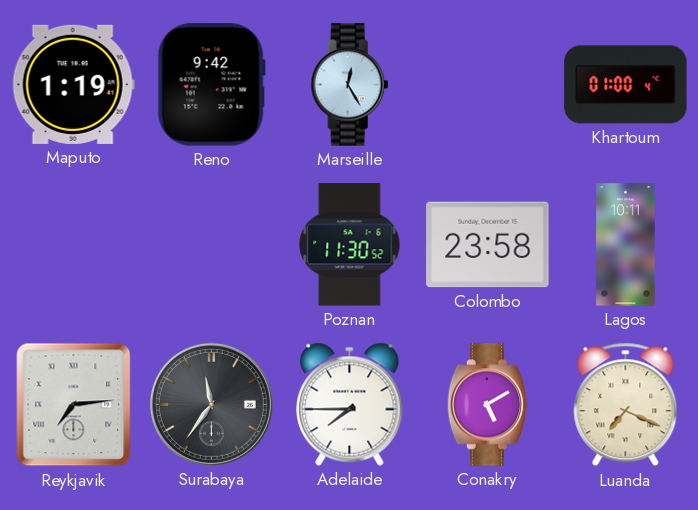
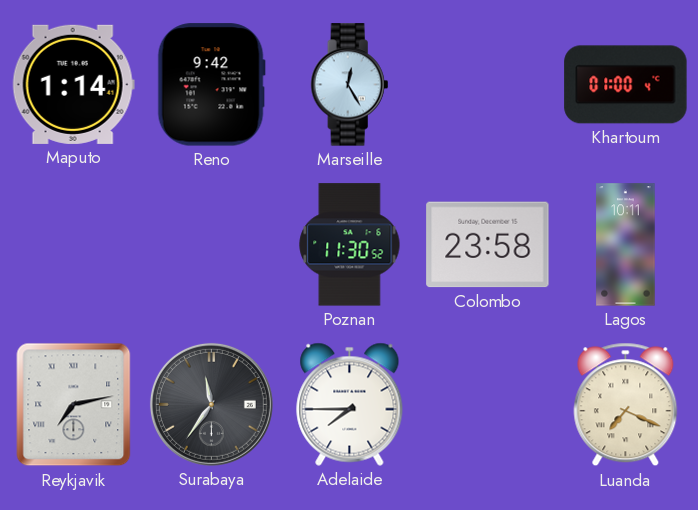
Maputo: 1:19 -> 1:14
Reykjavik: 7:14 -> 7:13
Conakry: 5:10 -> none
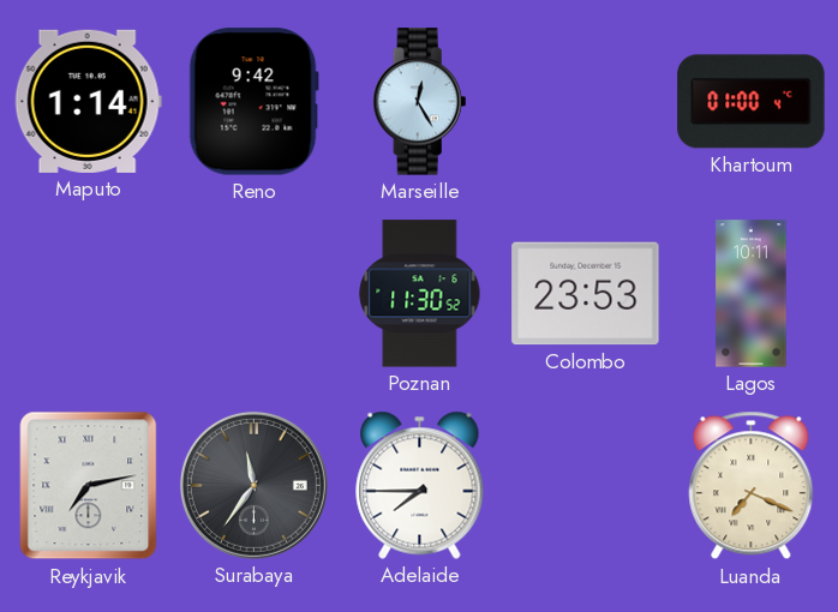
Colombo: 23:58 -> 23:53
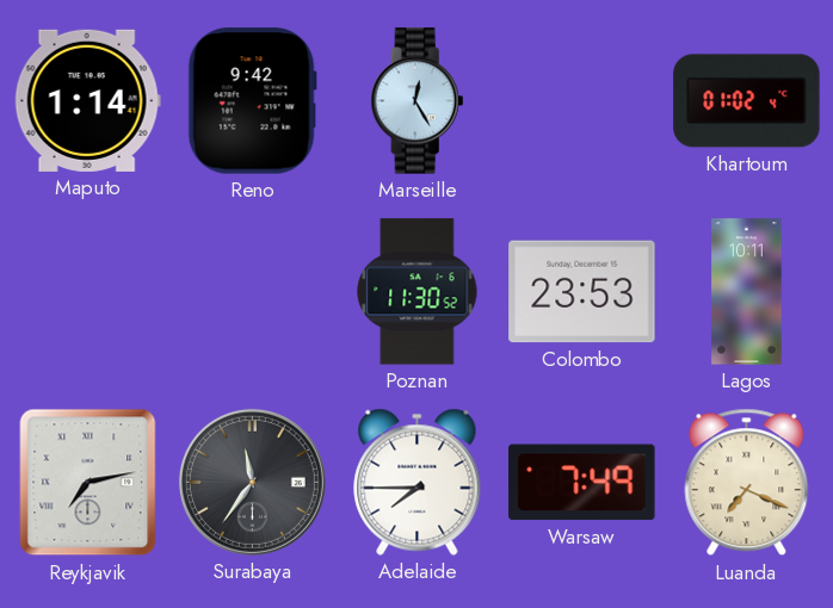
Khartoum: 01:00 -> 01:02
Warsaw: none -> 7:49
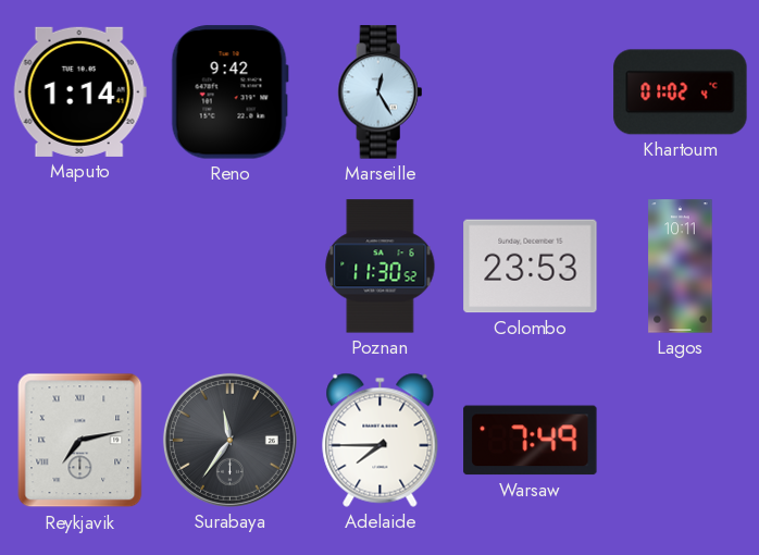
Luanda: 7:19 -> none
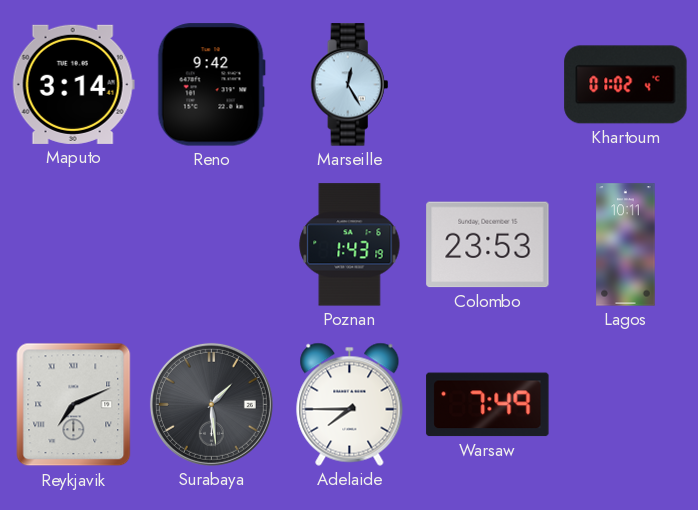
Maputo: 1:14 -> 3:14
Poznan: 11:30 -> 1:43
Reykjavik: 7:13 -> 7:11
Surabaya: 11:36 -> 1:29
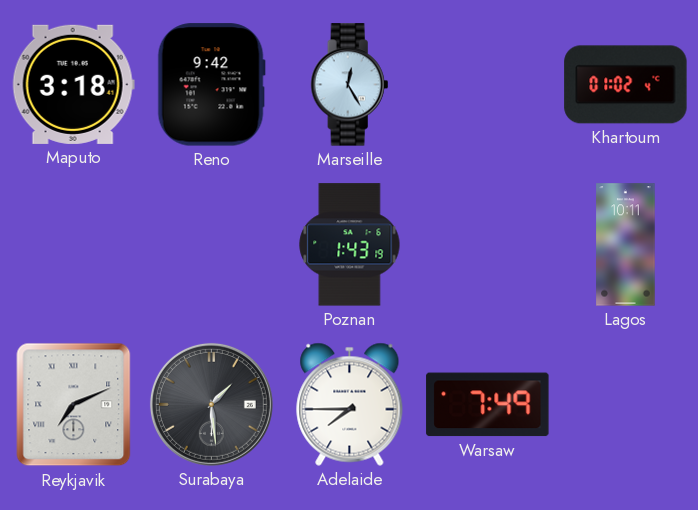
Maputo: 3:14 -> 3:18
Colombo: 23:53 -> none
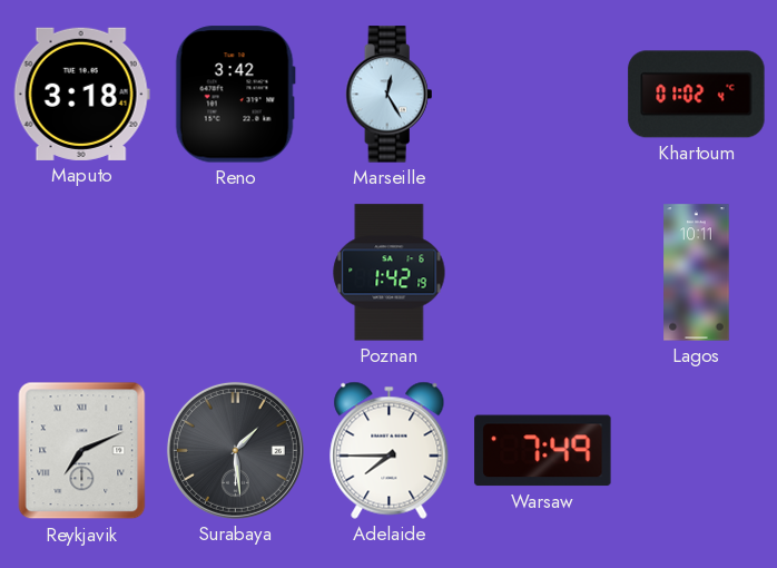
Reno: 9:42 -> 3:42
Poznan: 1:43 -> 1:42
